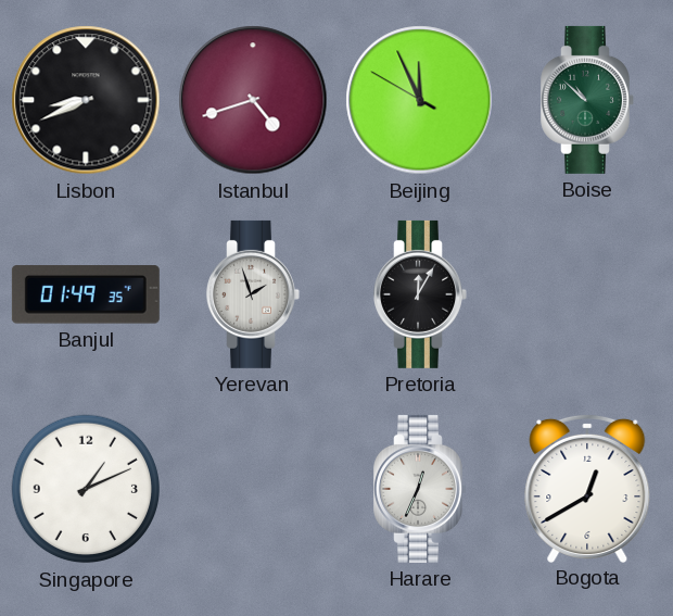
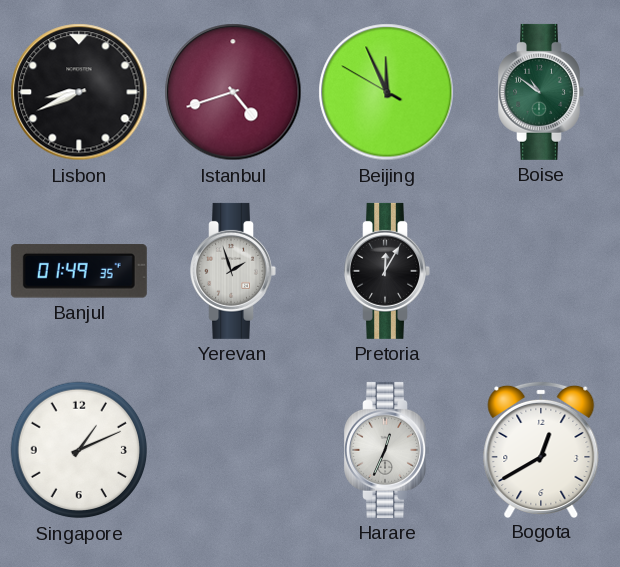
Boise: 10:52 -> 10:51
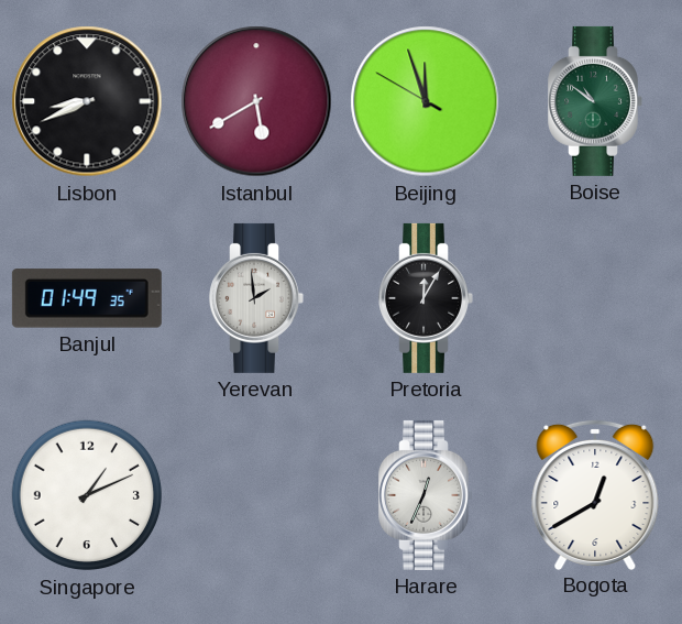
Istanbul: 4:42 -> 5:40
Beijing: 11:55 -> 11:56
Yerevan: 1:57 -> 1:59
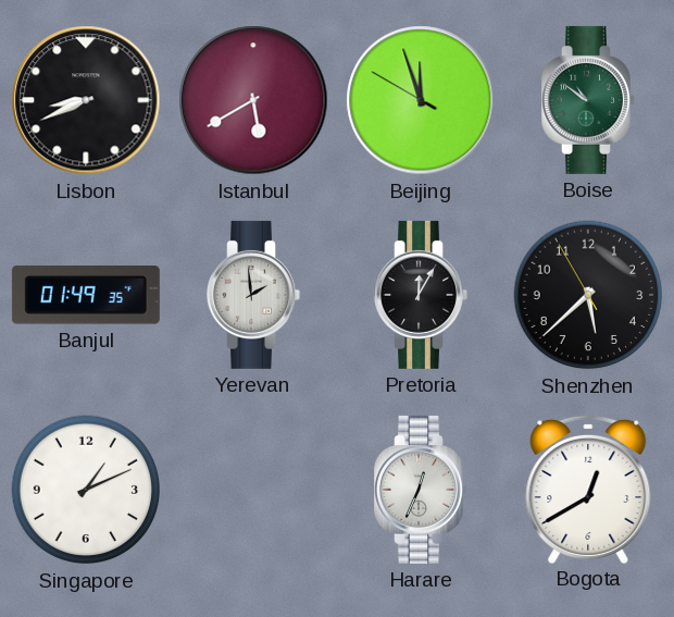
Shenzhen: none -> 5:37
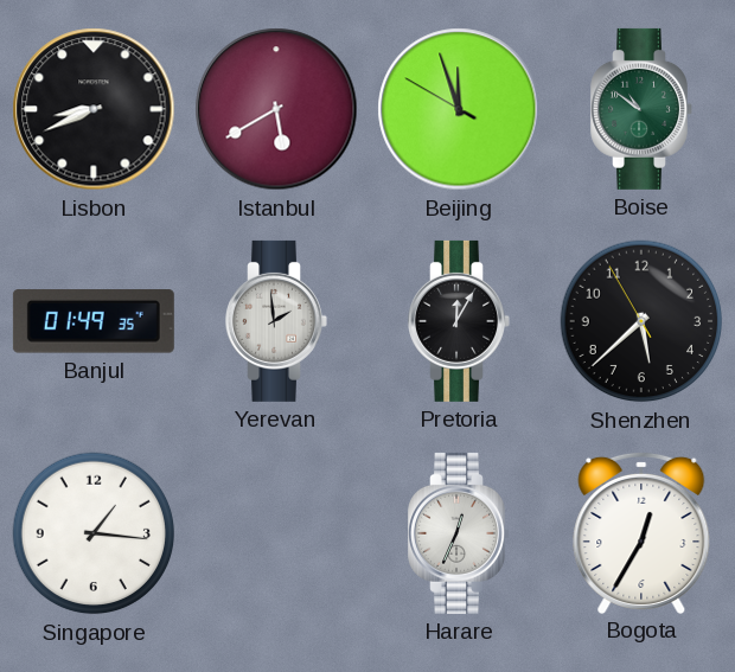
Singapore: 1:11 -> 1:16
Bogota: 12:40 -> 12:35
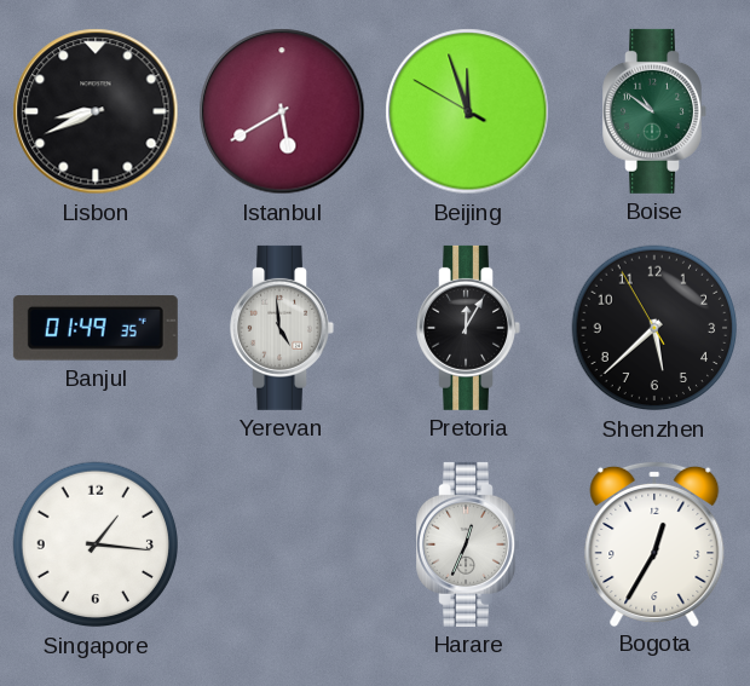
Yerevan: 1:59 -> 4:59
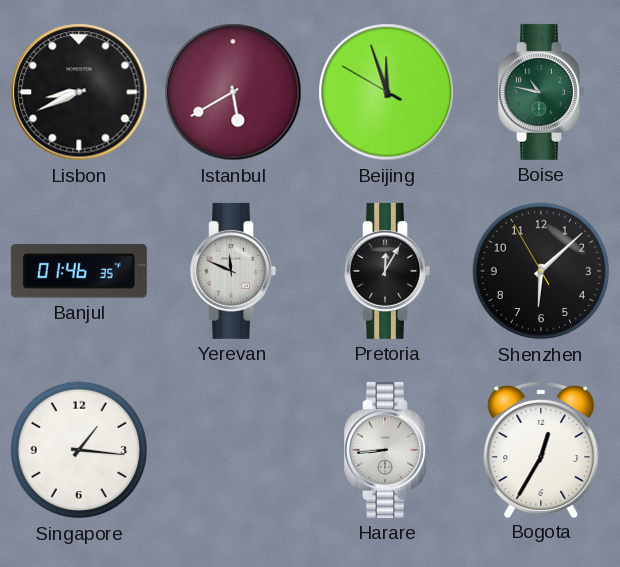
Boise: 10:51 -> 10:47
Banjul: 01:49 -> 01:46
Yerevan: 4:59 -> 11:49
Shenzhen: 5:37 -> 6:07
Harare: 12:34 -> 8:44
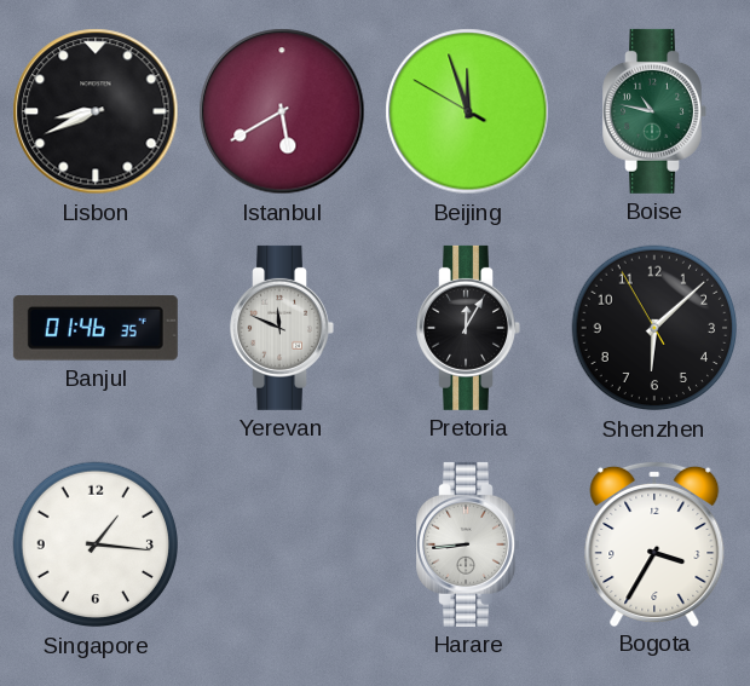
Bogota: 12:35 -> 3:35
